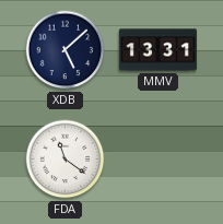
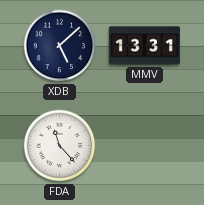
FDA: 11:21 -> 11:23
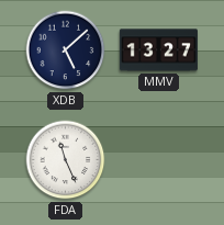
MMV: 13:31 -> 13:27
FDA: 11:23 -> 11:26
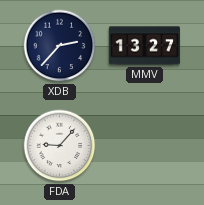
XDB: 5:08 -> 2:37
FDA: 11:26 -> 9:07
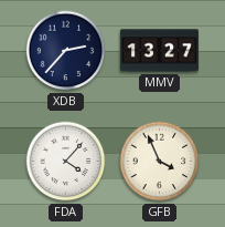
FDA: 9:07 -> 4:07
GFB: none -> 3:56
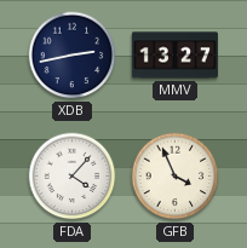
XDB: 2:37 -> 2:43
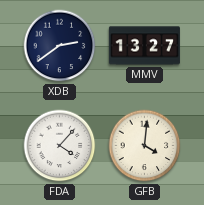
XDB: 2:43 -> 2:39
GFB: 3:56 -> 4:01
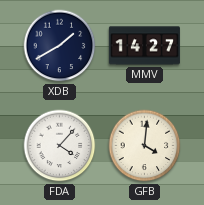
XDB: 2:39 -> 1:40
MMV: 13:27 -> 14:27
